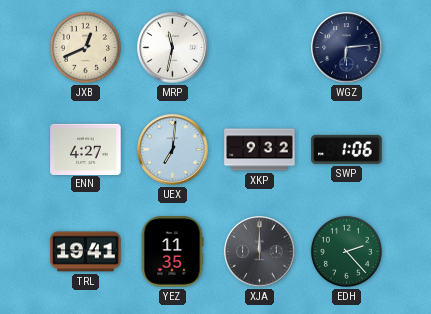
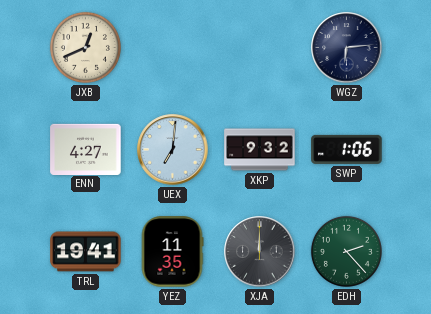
MRP: 11:32 -> none
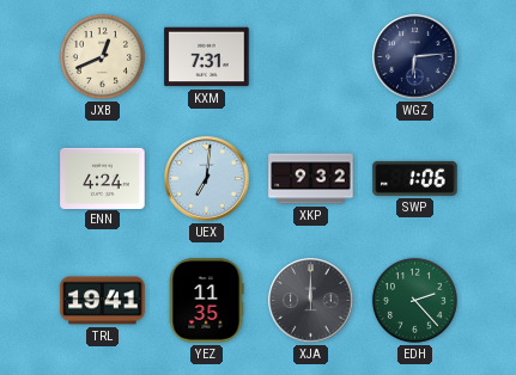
KXM: none -> 7:31
ENN: 4:27 -> 4:24
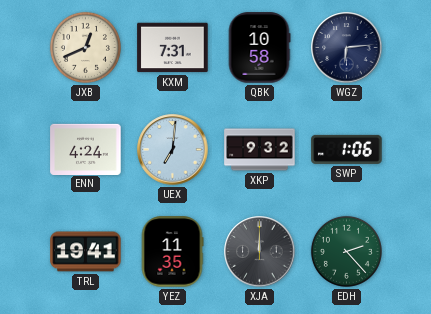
QBK: none -> 10:58
